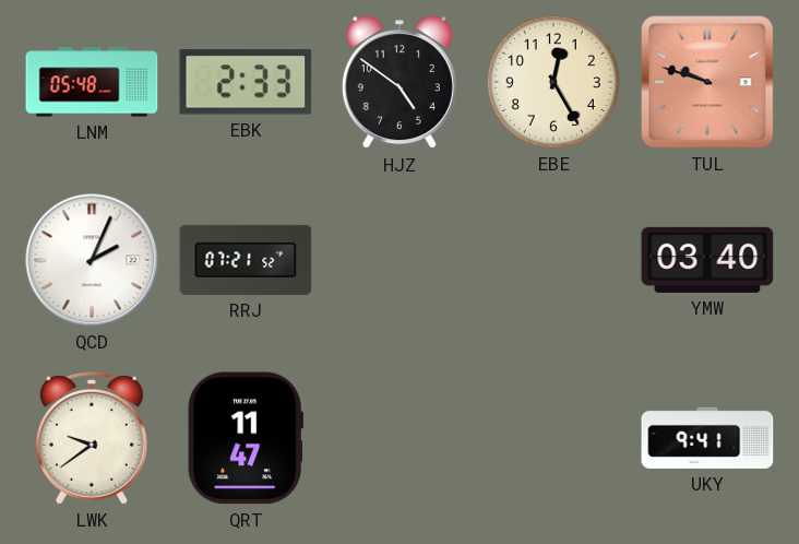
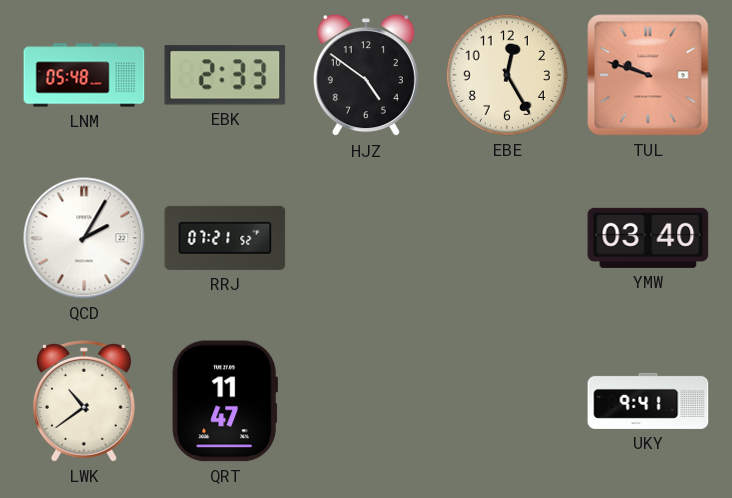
QCD: 2:04 -> 2:05
LWK: 9:39 -> 10:39
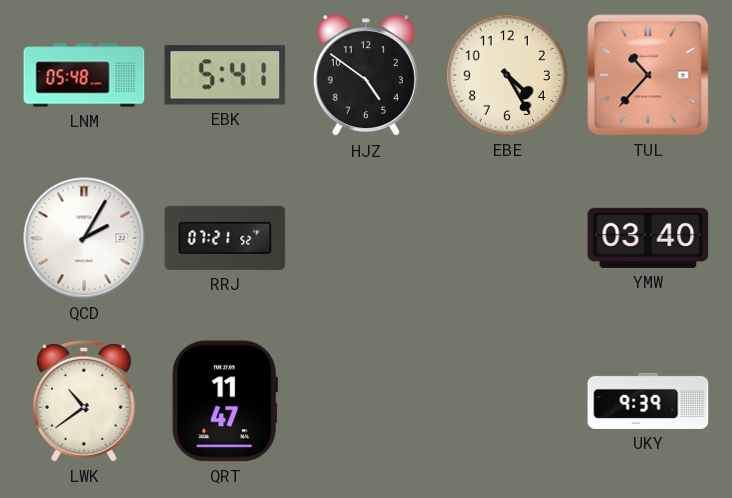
EBK: 2:33 -> 5:41
EBE: 12:25 -> 4:25
TUL: 9:48 -> 10:37
UKY: 9:41 -> 9:39
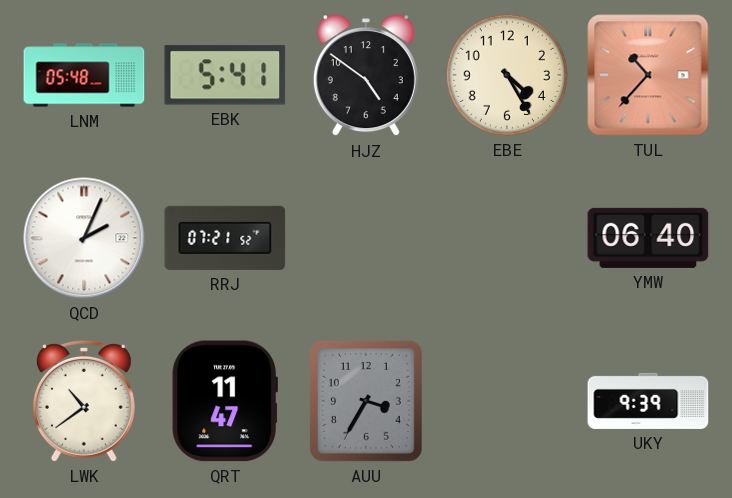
QCD: 2:05 -> 2:04
YMW: 03:40 -> 06:40
AUU: none -> 3:35
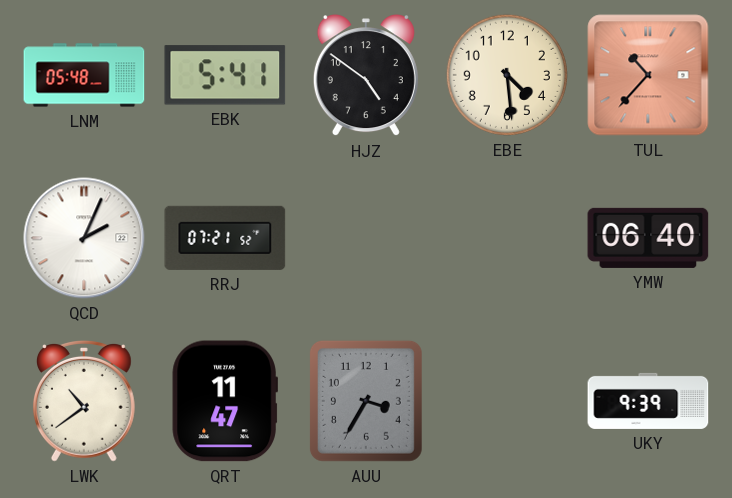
EBE: 4:25 -> 4:29
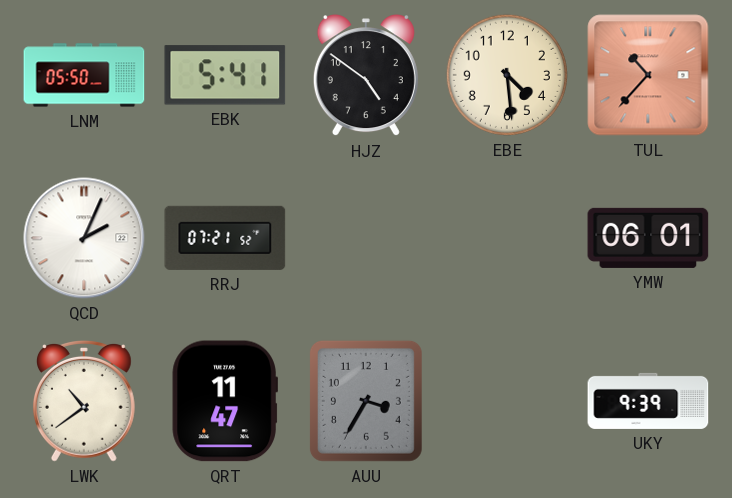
LNM: 05:48 -> 05:50
YMW: 06:40 -> 06:01
